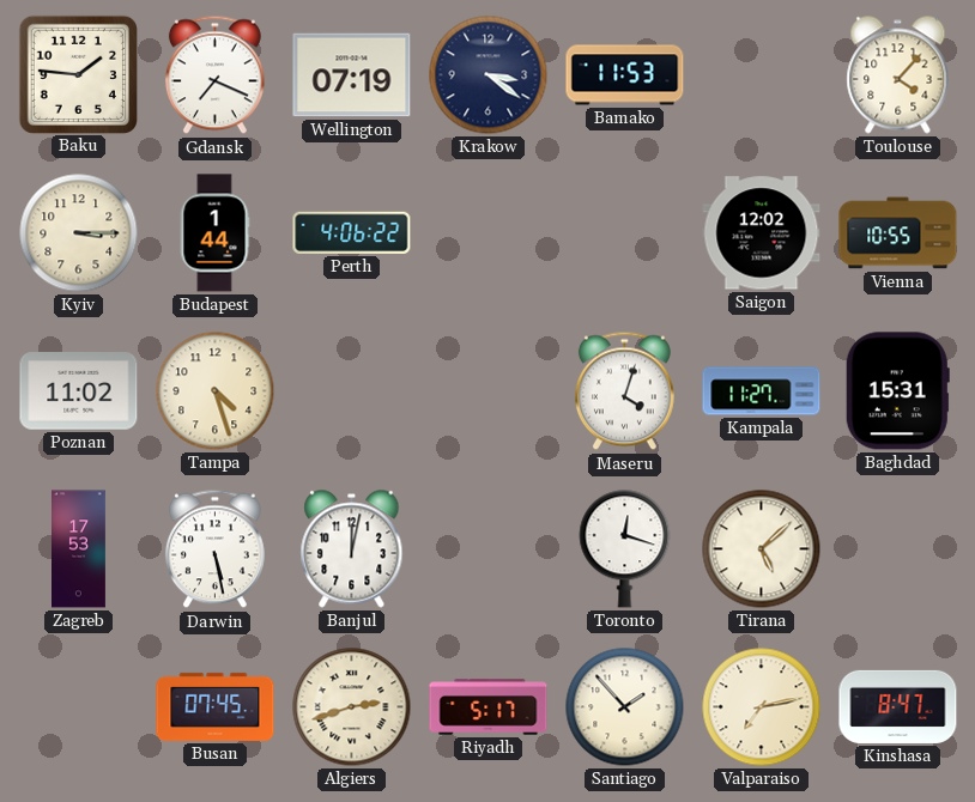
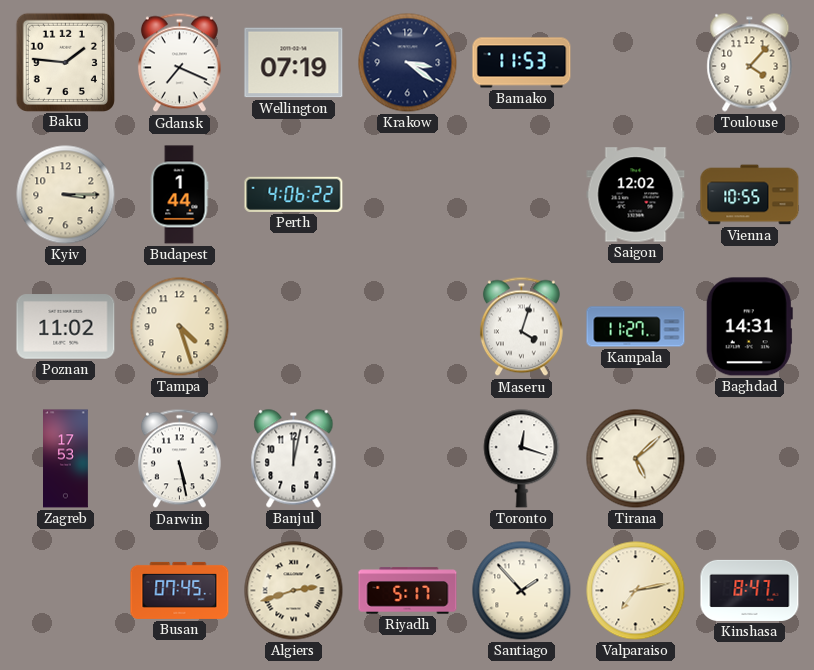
Baghdad: 15:31 -> 14:31
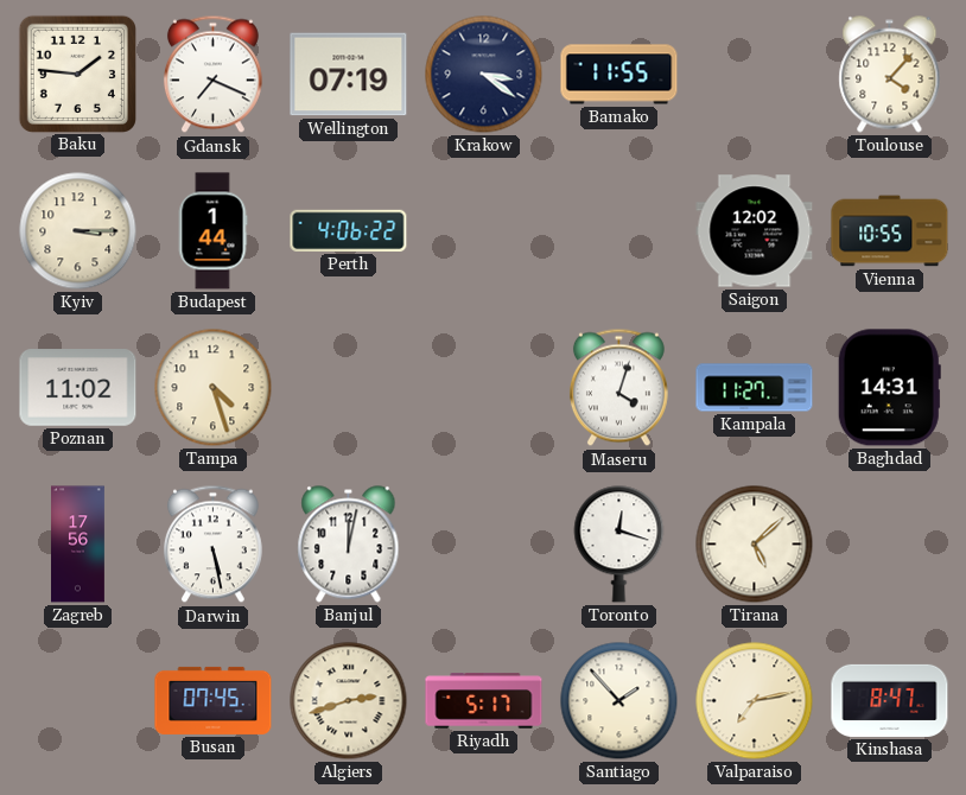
Bamako: 11:53 -> 11:55
Zagreb: 17:53 -> 17:56
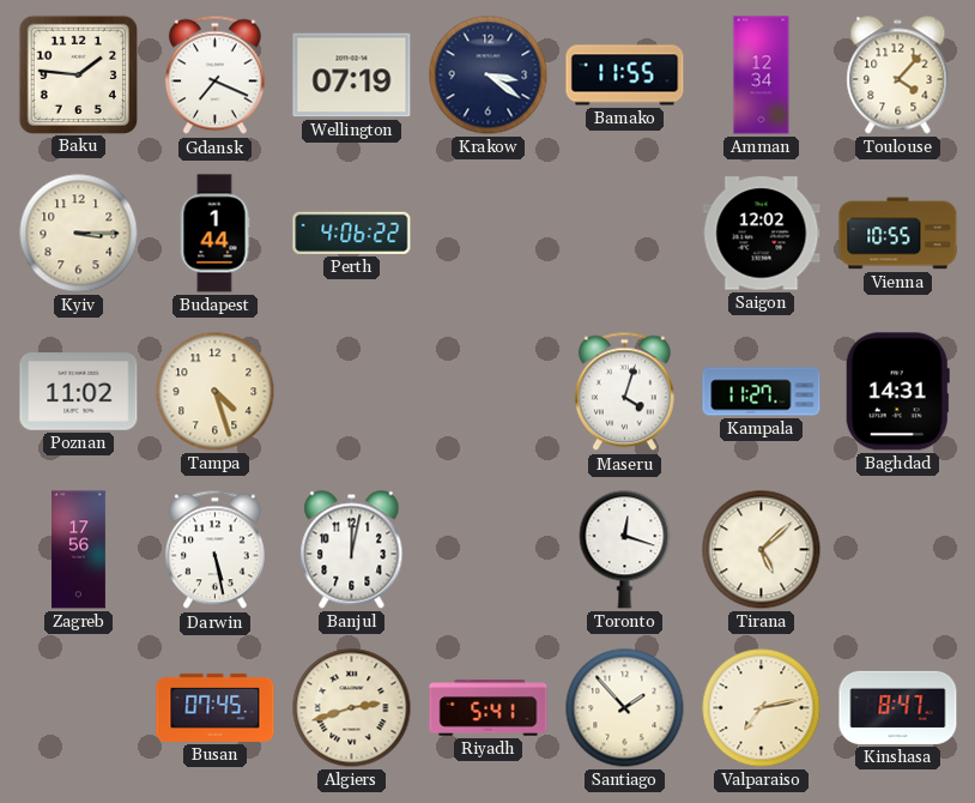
Amman: none -> 12:34
Riyadh: 5:17 -> 5:41
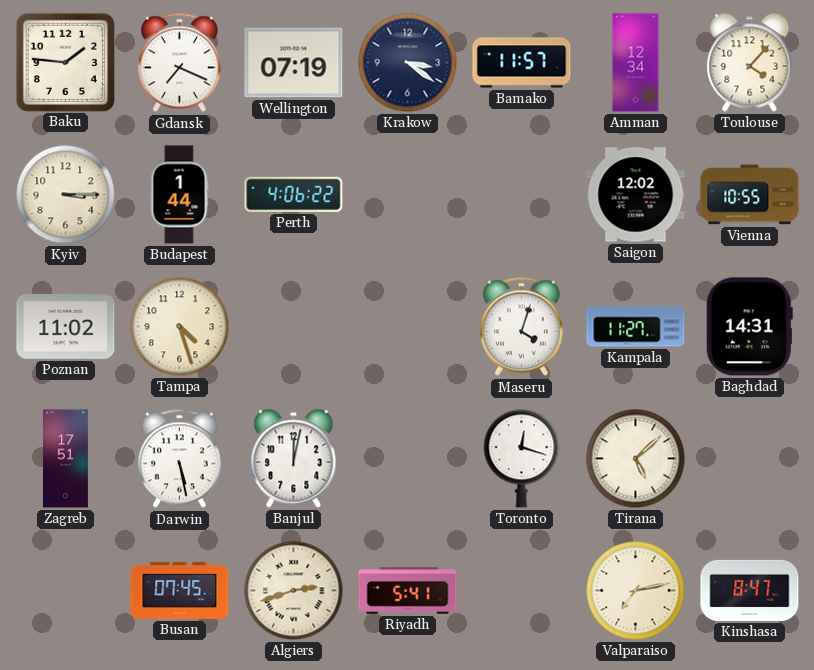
Bamako: 11:55 -> 11:57
Zagreb: 17:56 -> 17:51
Santiago: 1:53 -> none
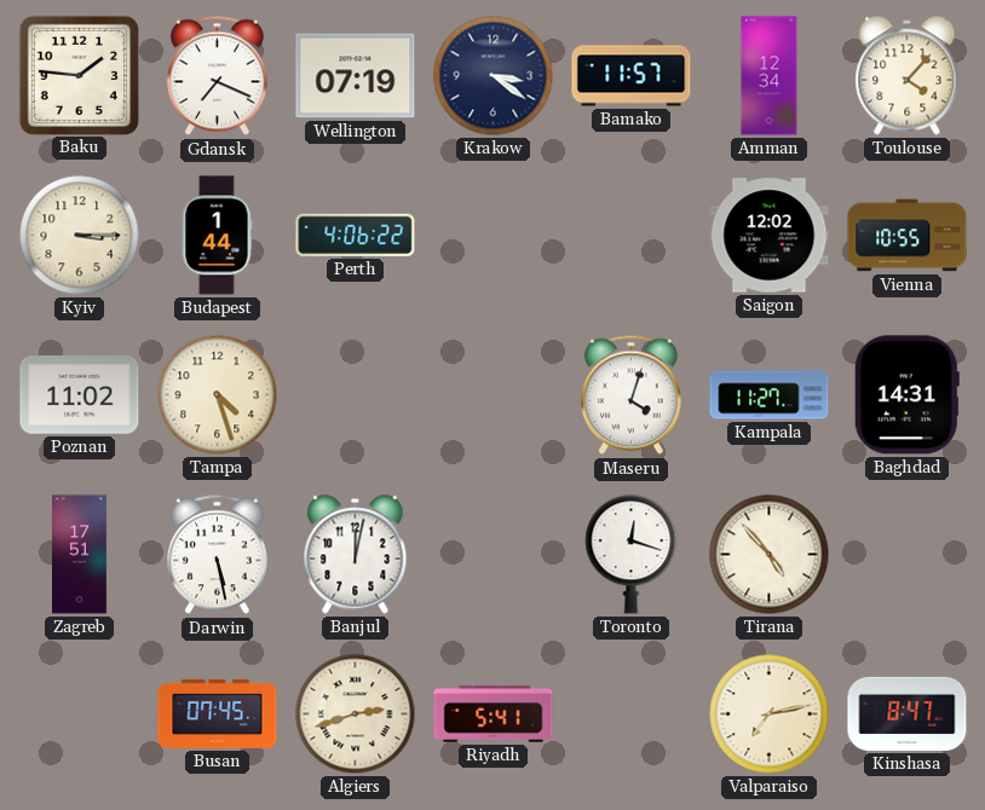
Tirana: 5:08 -> 4:53
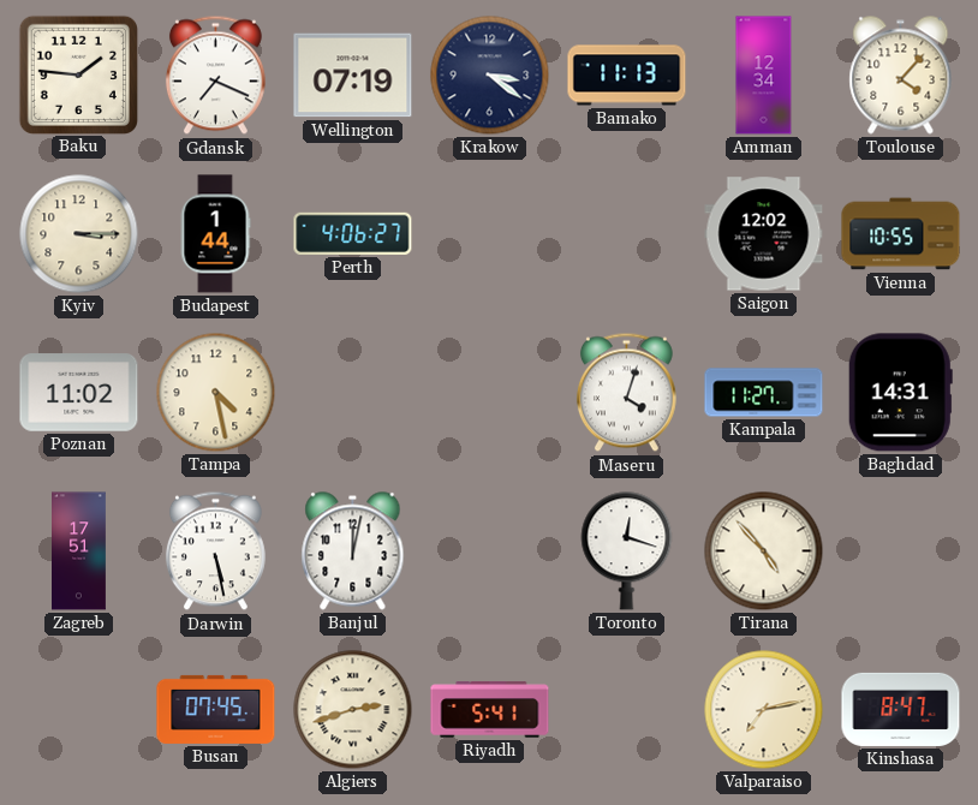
Bamako: 11:57 -> 11:13
Perth: 4:06:22 -> 4:06:27
Tampa: 4:27 -> 4:28
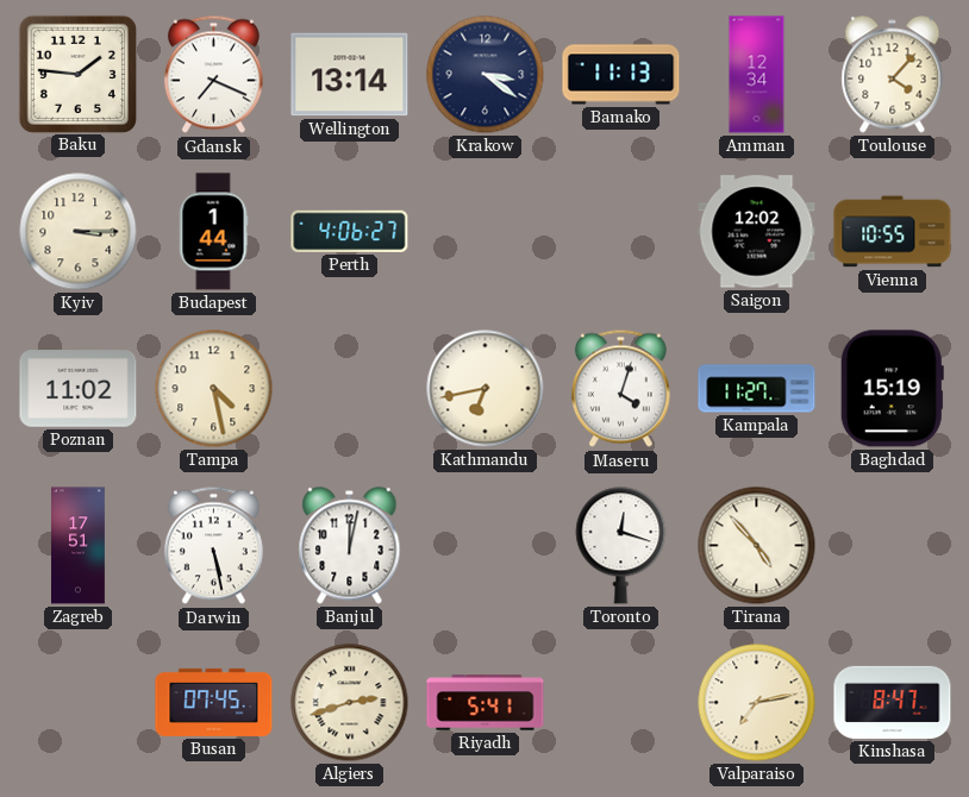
Wellington: 07:19 -> 13:14
Kathmandu: none -> 6:43
Baghdad: 14:31 -> 15:19
